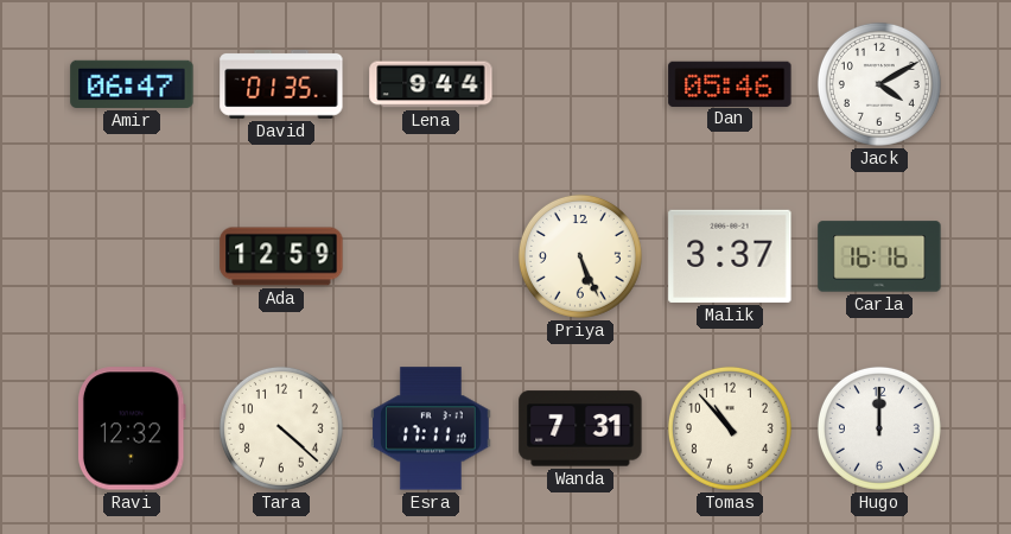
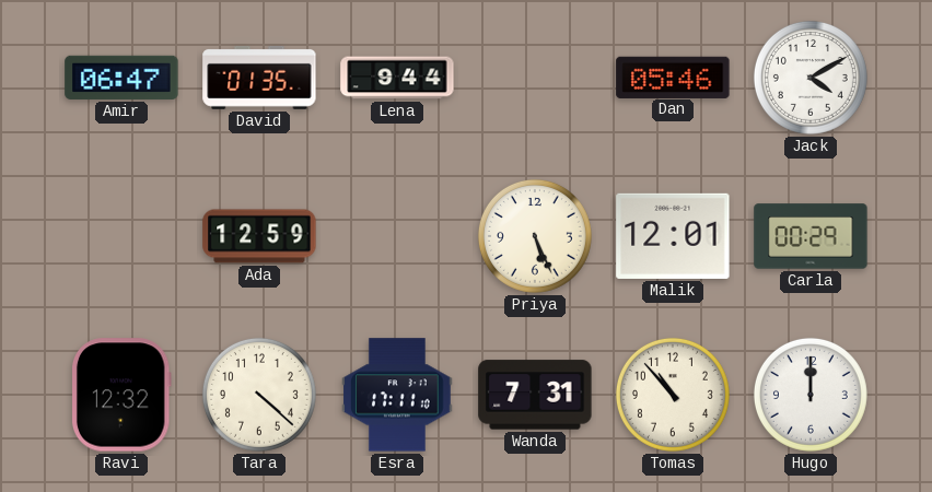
Malik: 3:37 -> 12:01
Carla: 16:16 -> 00:29
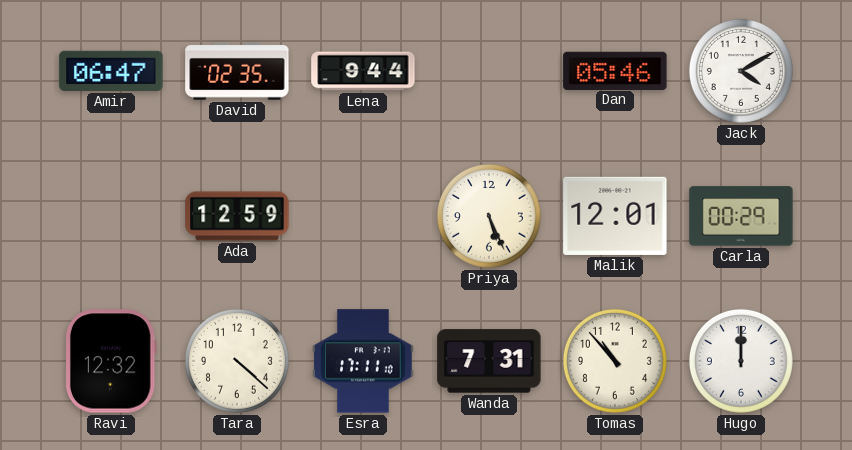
David: 01:35 -> 02:35
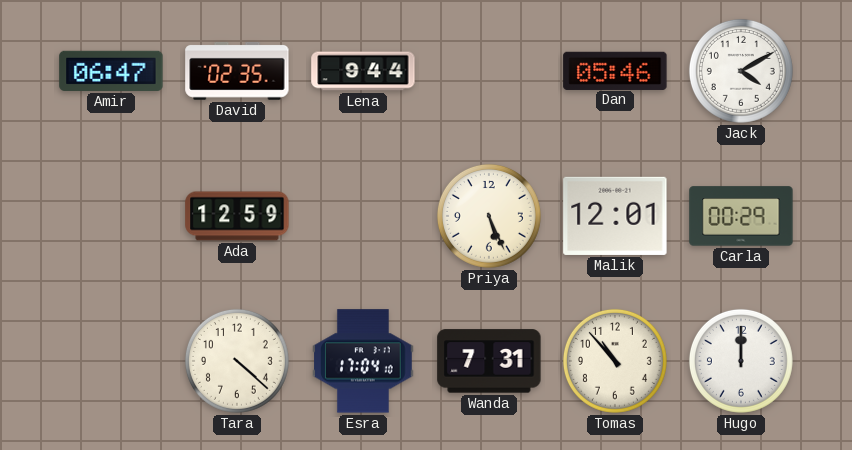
Ravi: 12:32 -> none
Esra: 17:11 -> 17:04
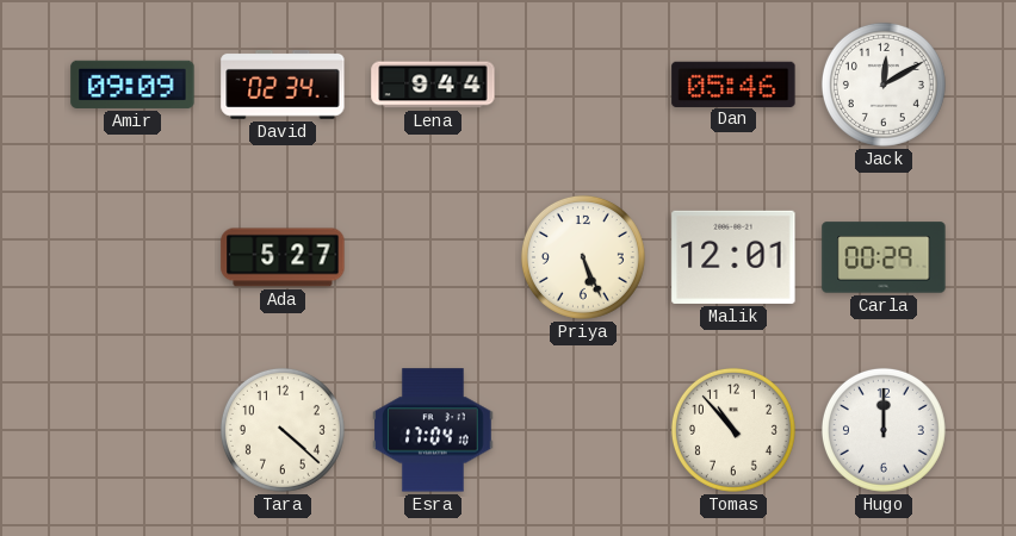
Amir: 06:47 -> 09:09
David: 02:35 -> 02:34
Jack: 4:10 -> 12:10
Ada: 12:59 -> 5:27
Wanda: 7:31 -> none
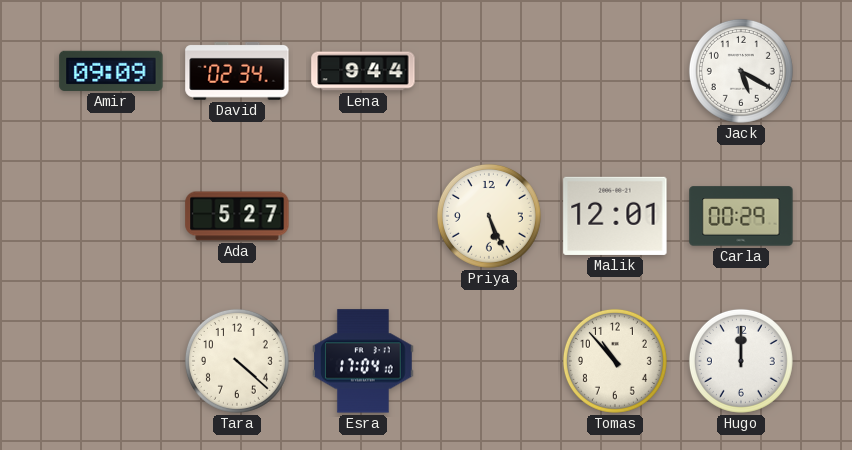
Dan: 05:46 -> none
Jack: 12:10 -> 5:20
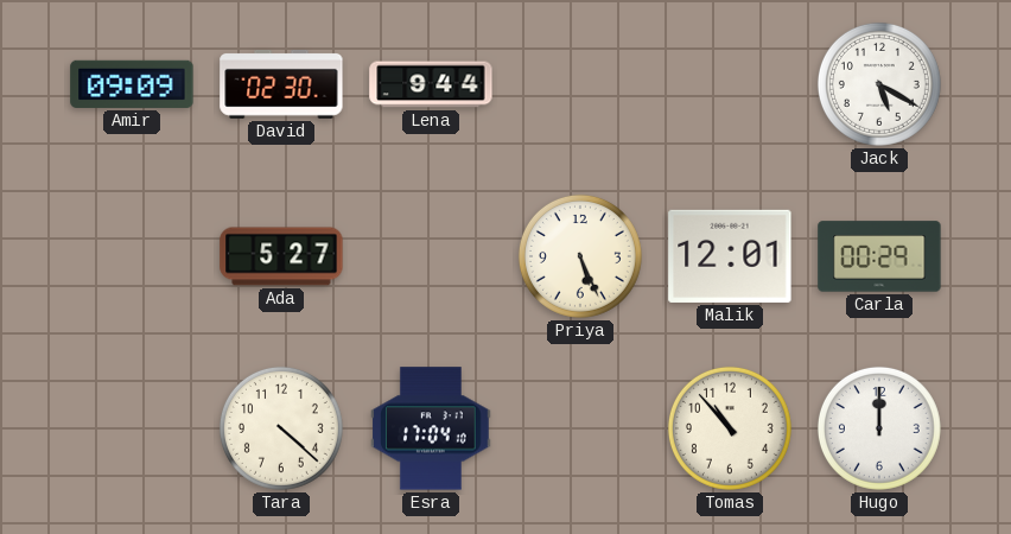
David: 02:34 -> 02:30
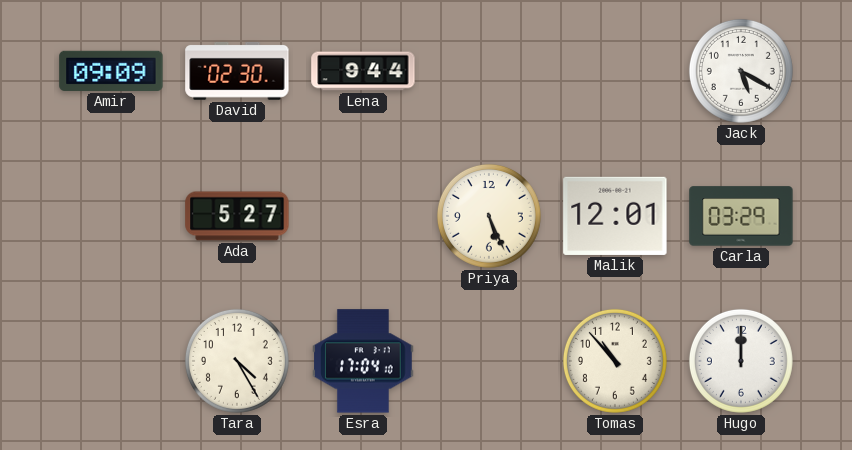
Carla: 00:29 -> 03:29
Tara: 4:22 -> 4:25
